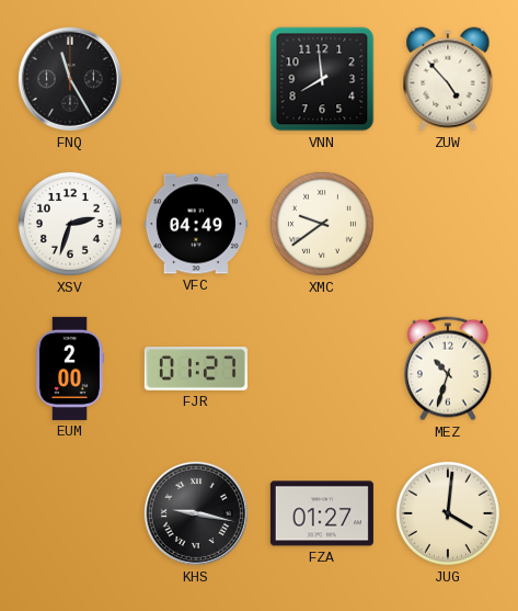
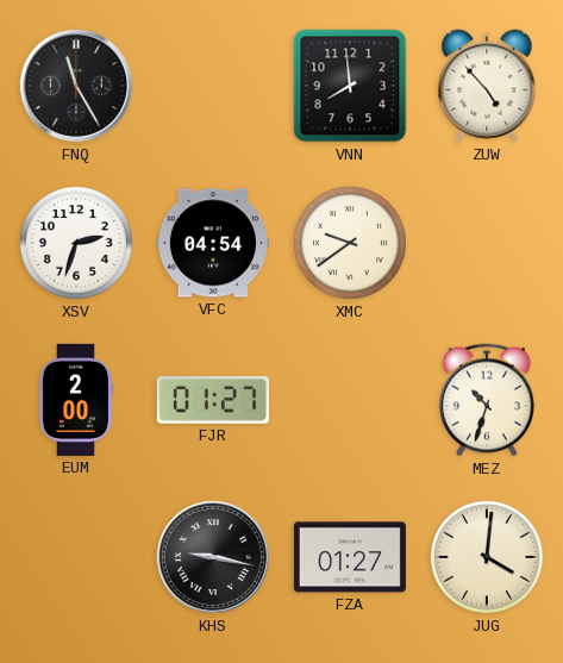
VFC: 04:49 -> 04:54
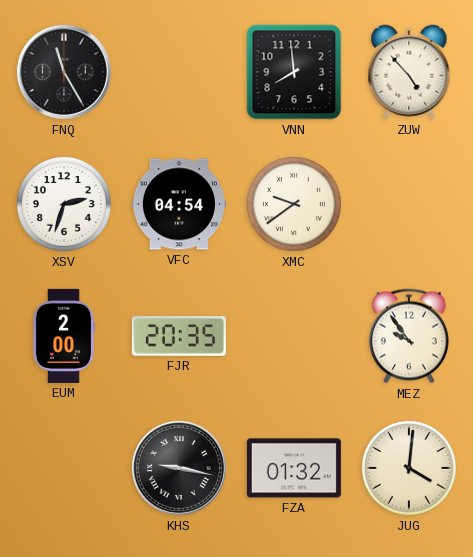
FJR: 01:27 -> 20:35
MEZ: 10:33 -> 9:54
FZA: 01:27 -> 01:32
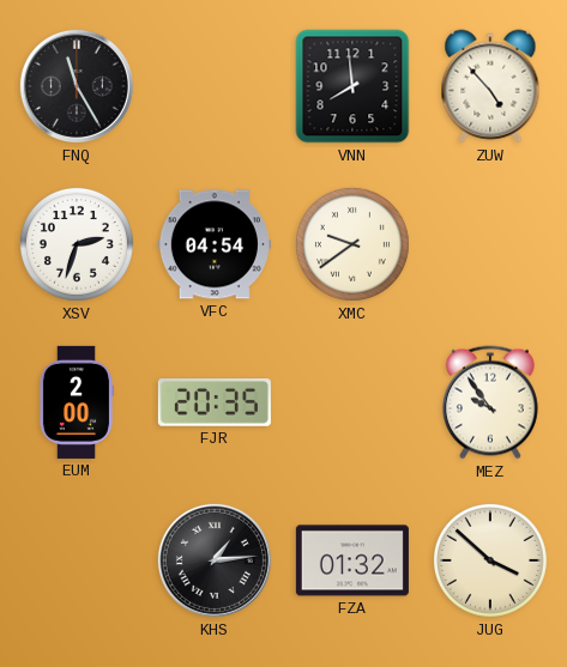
KHS: 9:17 -> 1:14
JUG: 4:01 -> 3:52
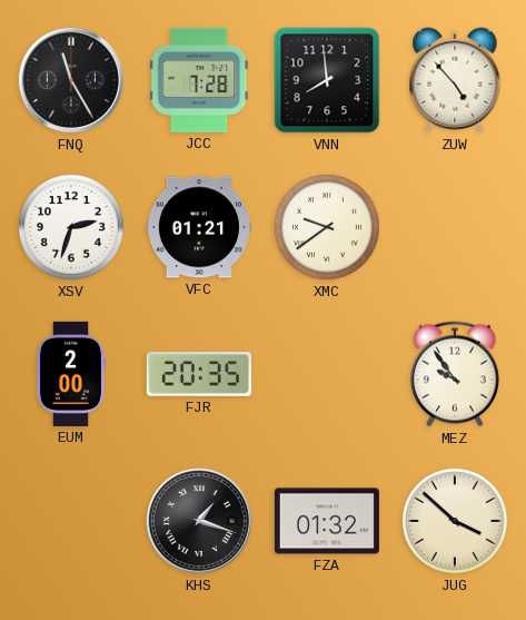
JCC: none -> 7:28
VFC: 04:54 -> 01:21
KHS: 1:14 -> 1:18
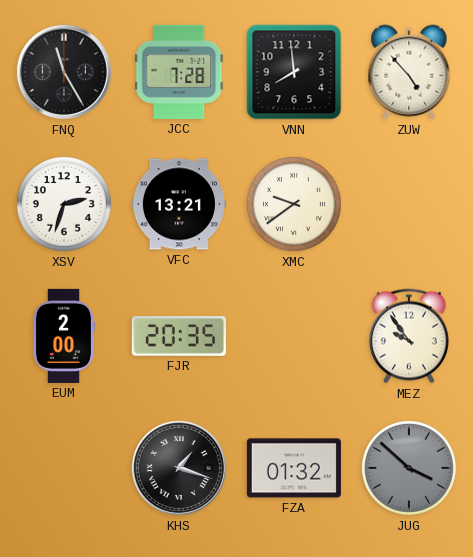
VFC: 01:21 -> 13:21
JUG dial: cream -> grey
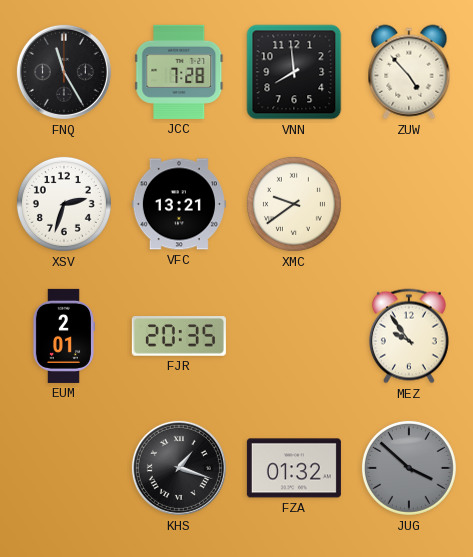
EUM: 2:00 -> 2:01
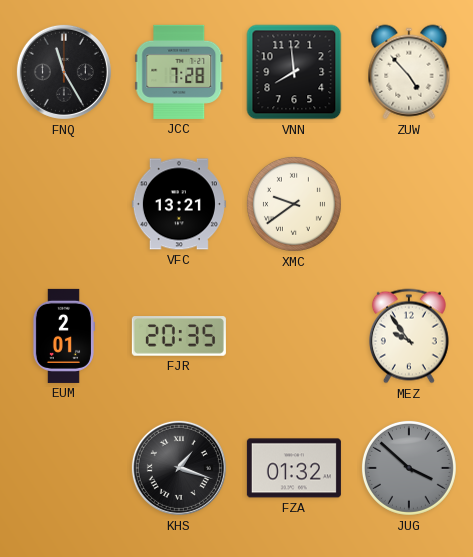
XSV: 2:33 -> none
